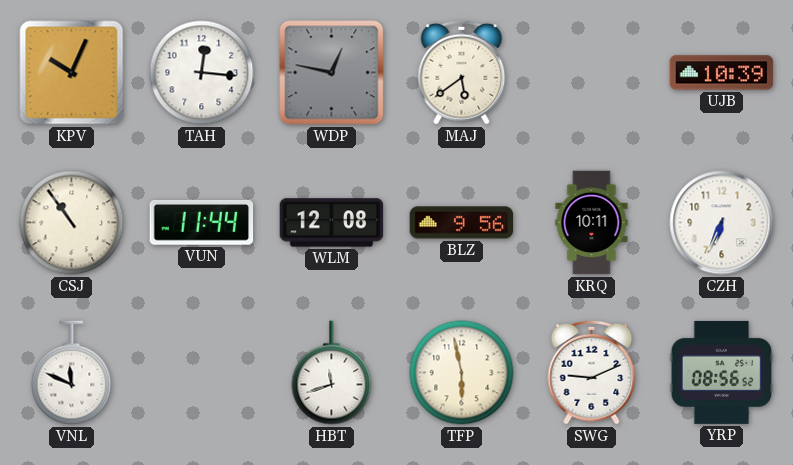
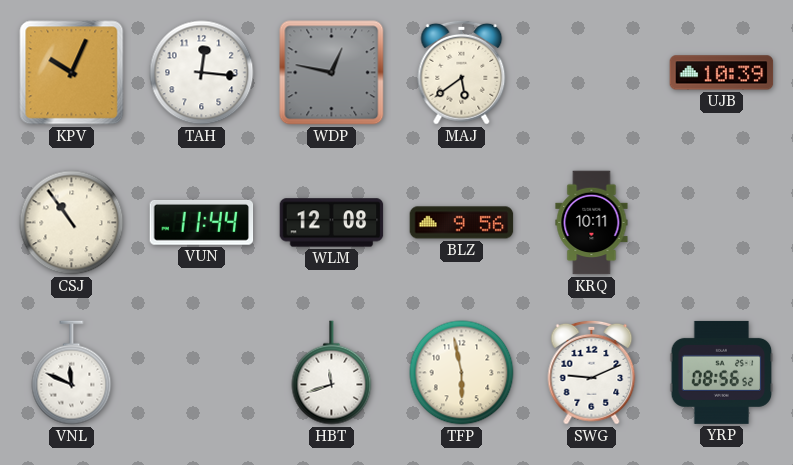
CZH: 6:34 -> none
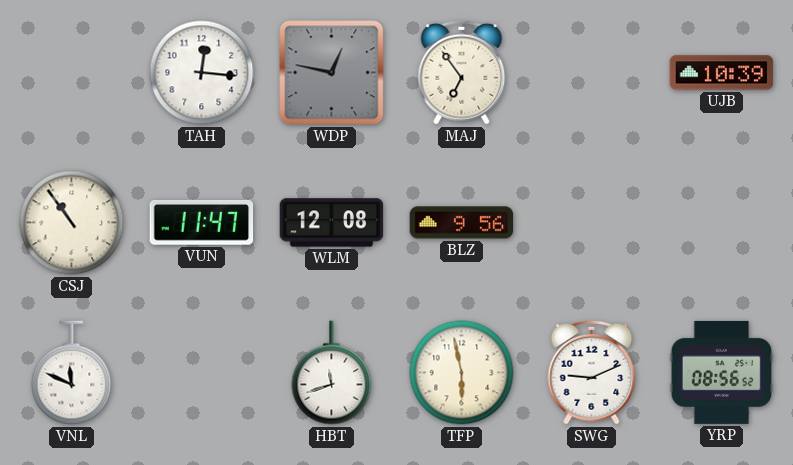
KPV: 10:04 -> none
MAJ: 5:39 -> 6:54
VUN: 11:44 -> 11:47
KRQ: 10:11 -> none
